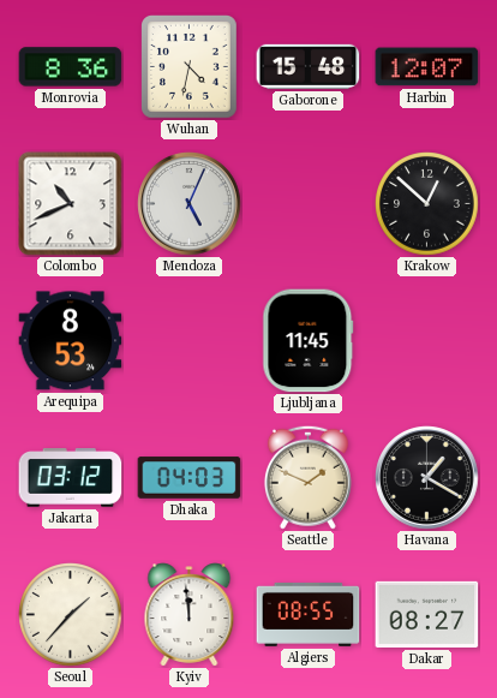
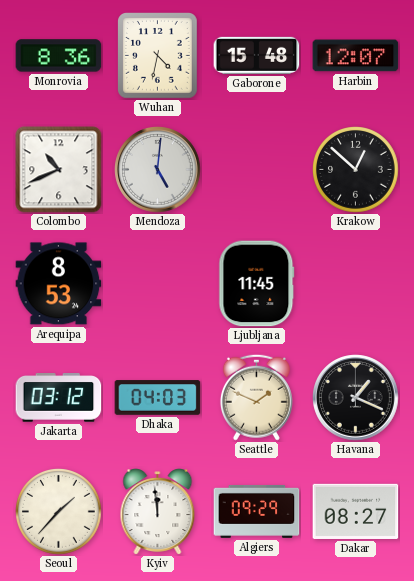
Mendoza: 5:04 -> 5:01
Havana: 1:20 -> 1:19
Algiers: 08:55 -> 09:29
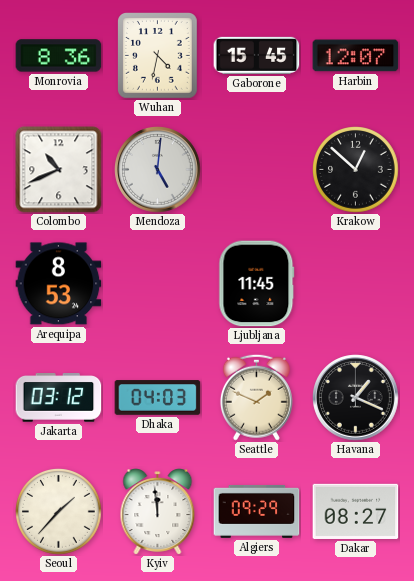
Gaborone: 15:48 -> 15:45
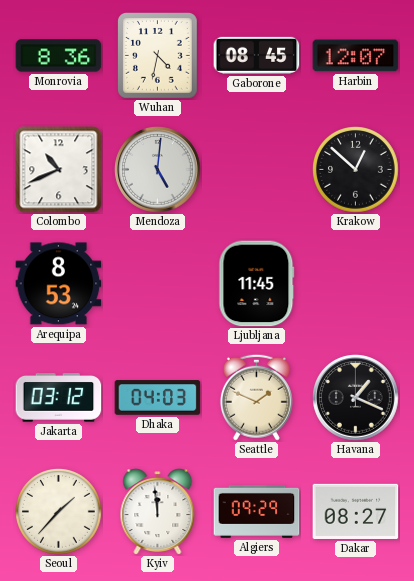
Gaborone: 15:45 -> 08:45
